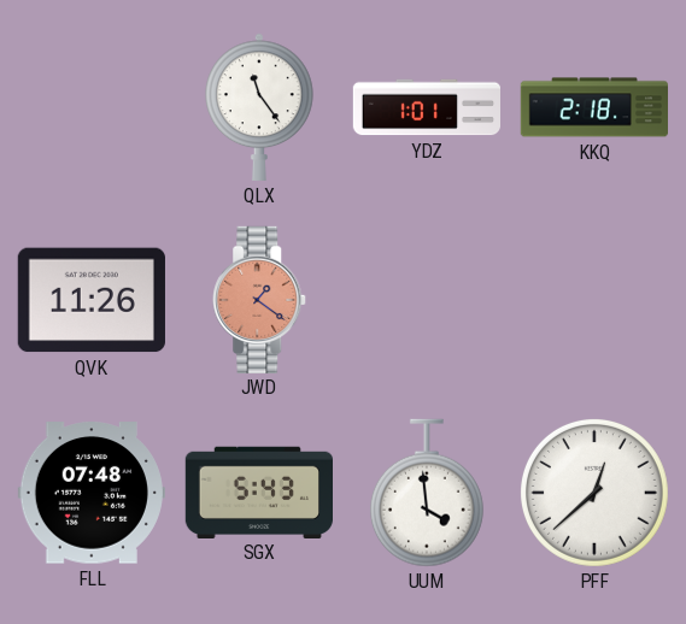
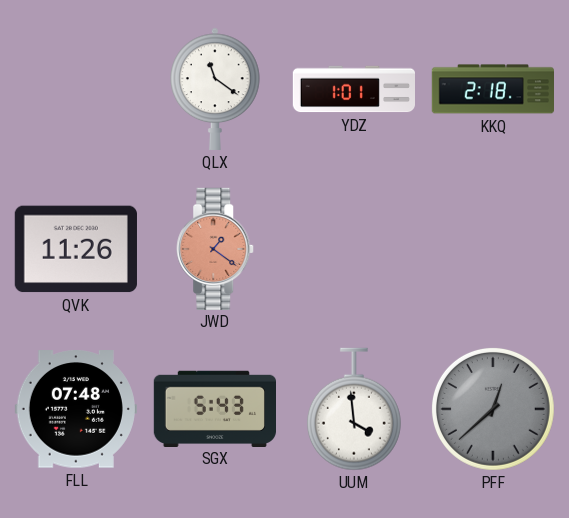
QLX: 11:24 -> 11:21
PFF dial: white -> grey
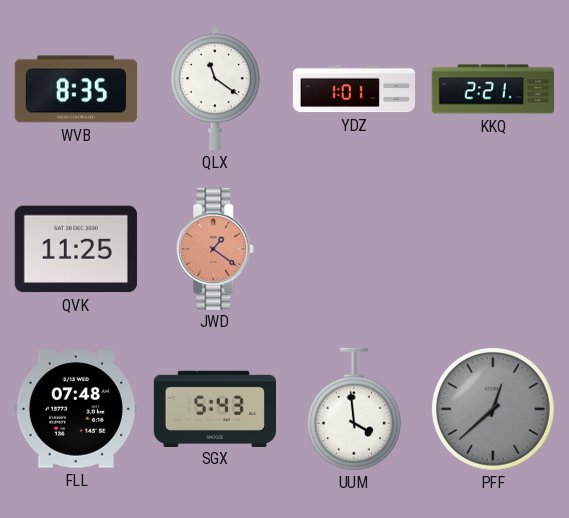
WVB: none -> 8:35
KKQ: 2:18 -> 2:21
QVK: 11:26 -> 11:25
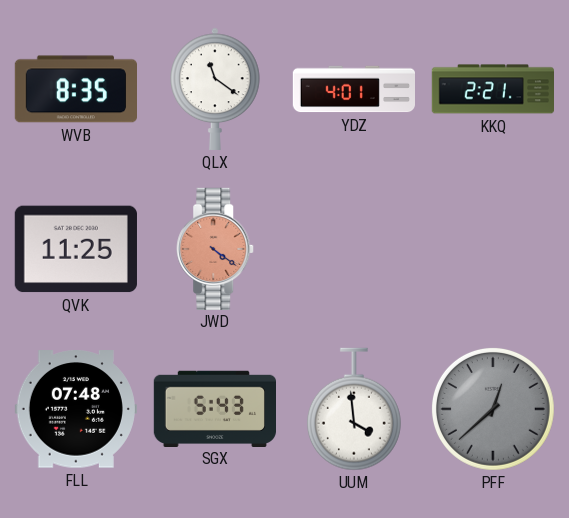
YDZ: 1:01 -> 4:01
JWD: 1:21 -> 4:21
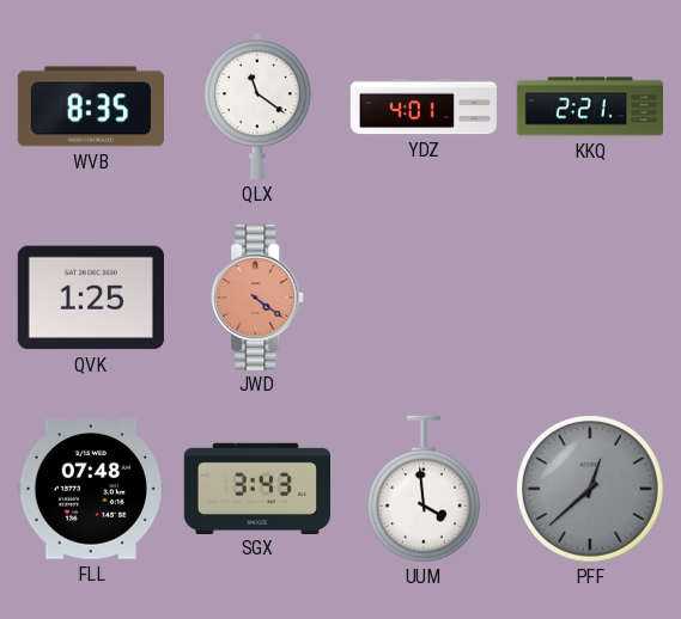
QVK: 11:25 -> 1:25
SGX: 5:43 -> 3:43
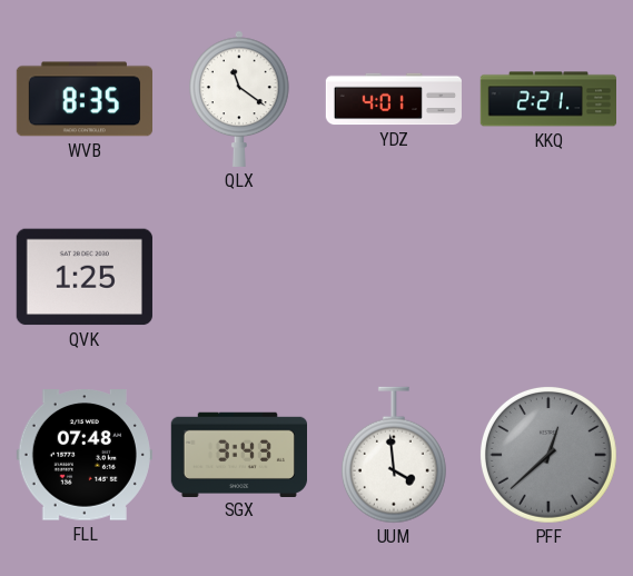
JWD: 4:21 -> none
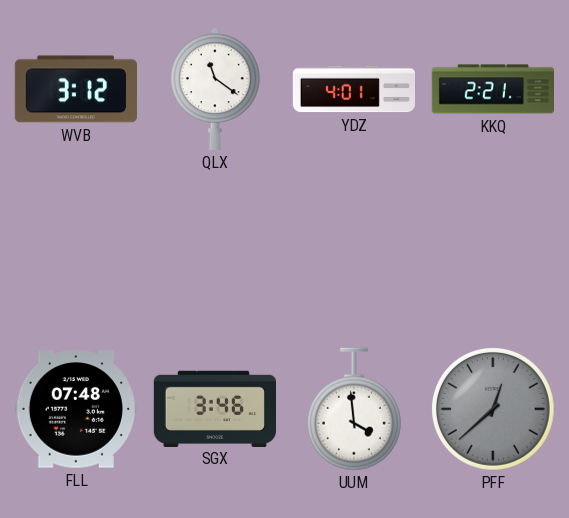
WVB: 8:35 -> 3:12
QVK: 1:25 -> none
SGX: 3:43 -> 3:46
